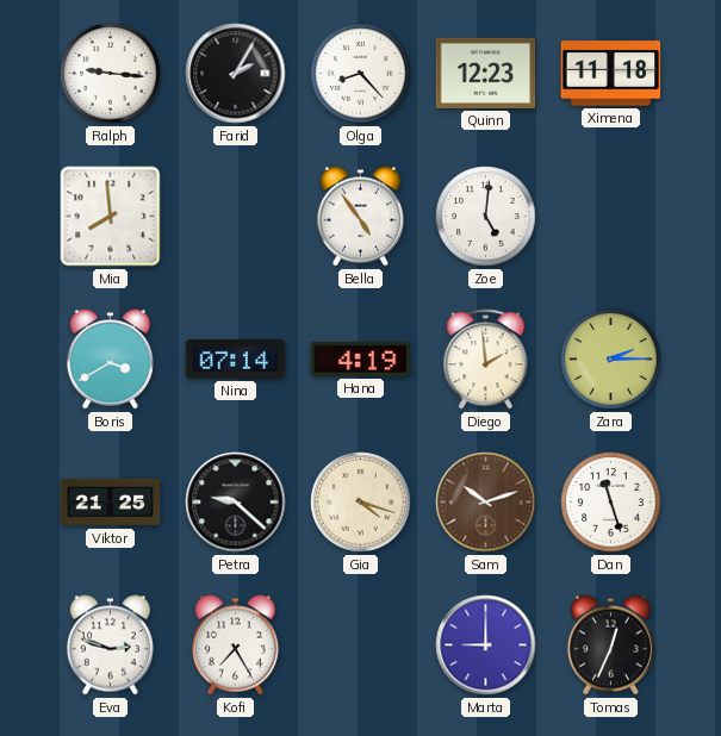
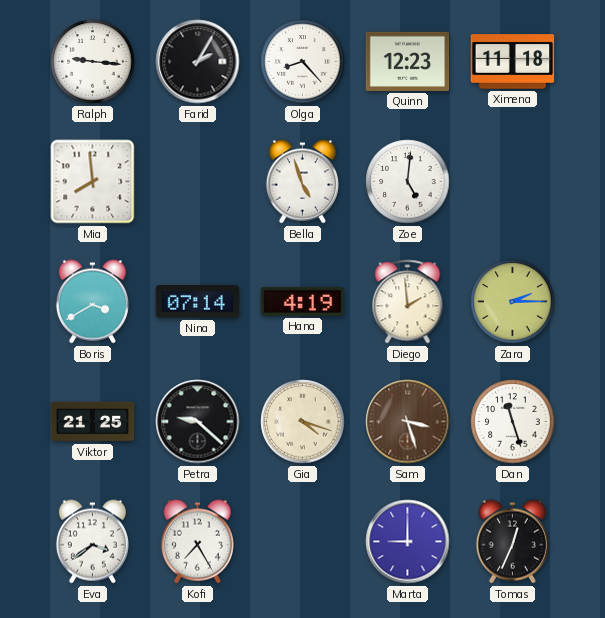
Bella: 4:54 -> 4:57
Sam: 10:12 -> 3:27
Eva: 2:48 -> 3:39
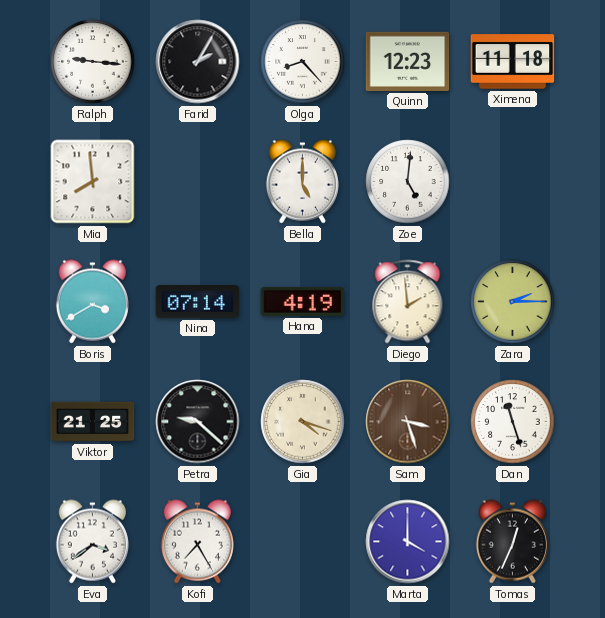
Bella: 4:57 -> 5:00
Marta: 9:00 -> 4:00
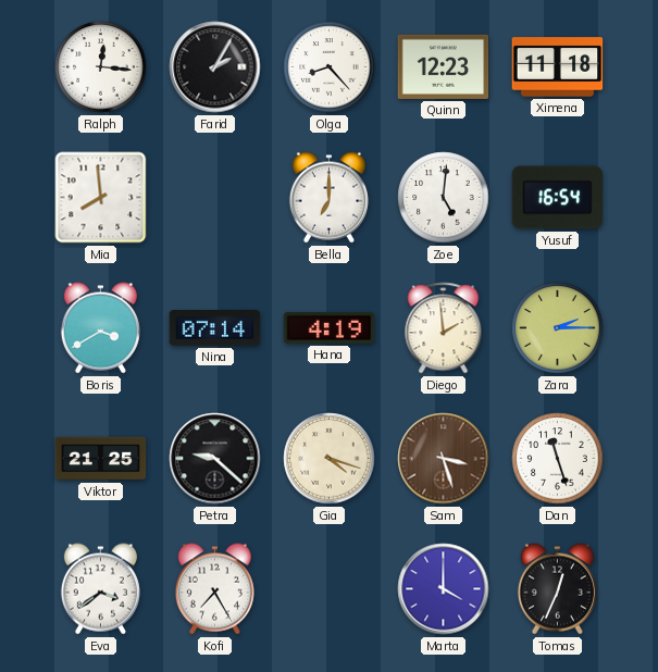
Ralph: 9:16 -> 12:16
Bella: 5:00 -> 7:00
Yusuf: none -> 16:54
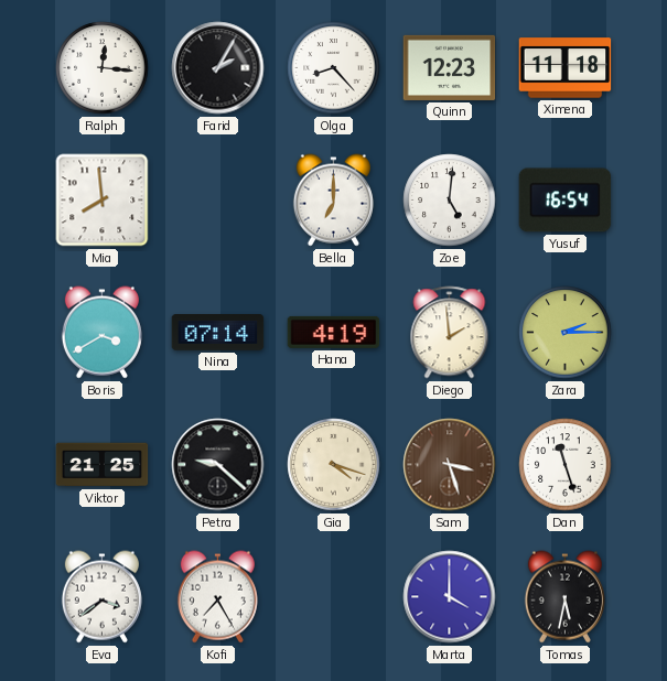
Tomas: 12:34 -> 5:32
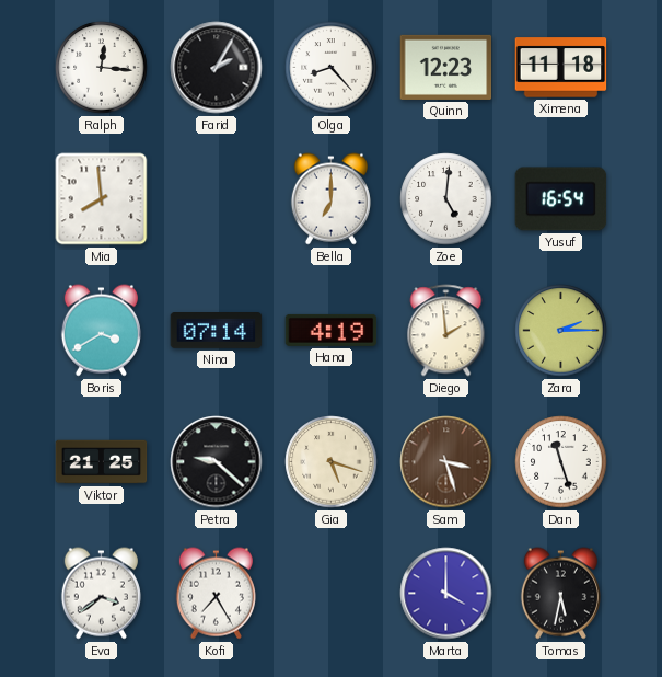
Gia: 4:18 -> 5:18
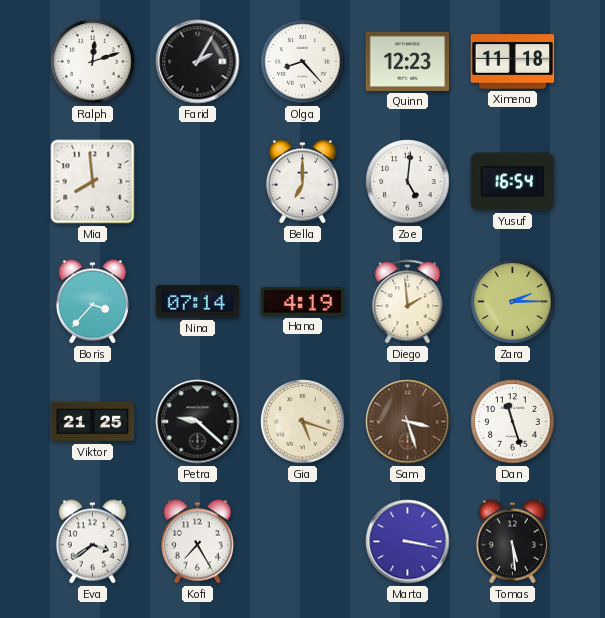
Ralph: 12:16 -> 12:12
Boris: 3:40 -> 3:37
Marta: 4:00 -> 3:17
Tomas: 5:32 -> 5:29
